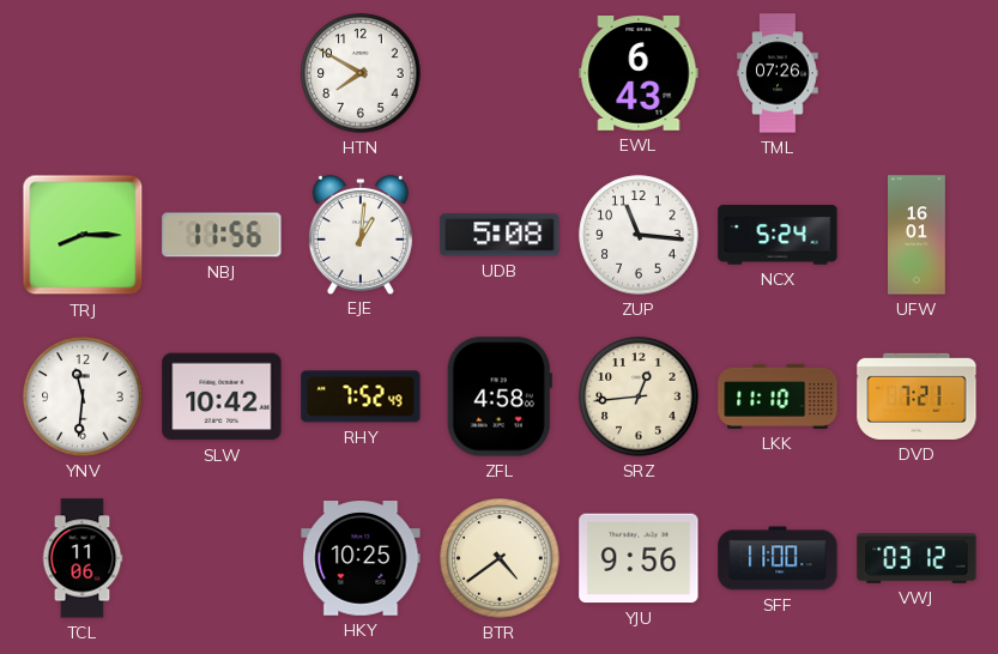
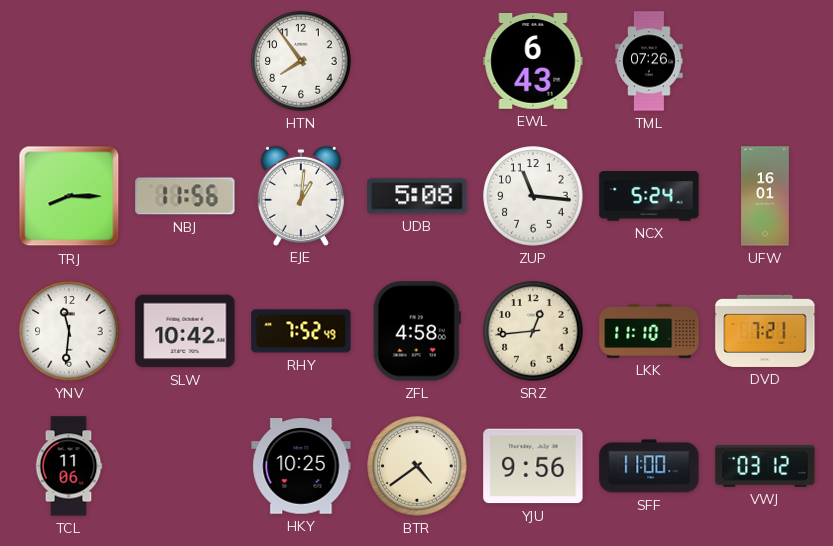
HTN: 7:50 -> 7:54
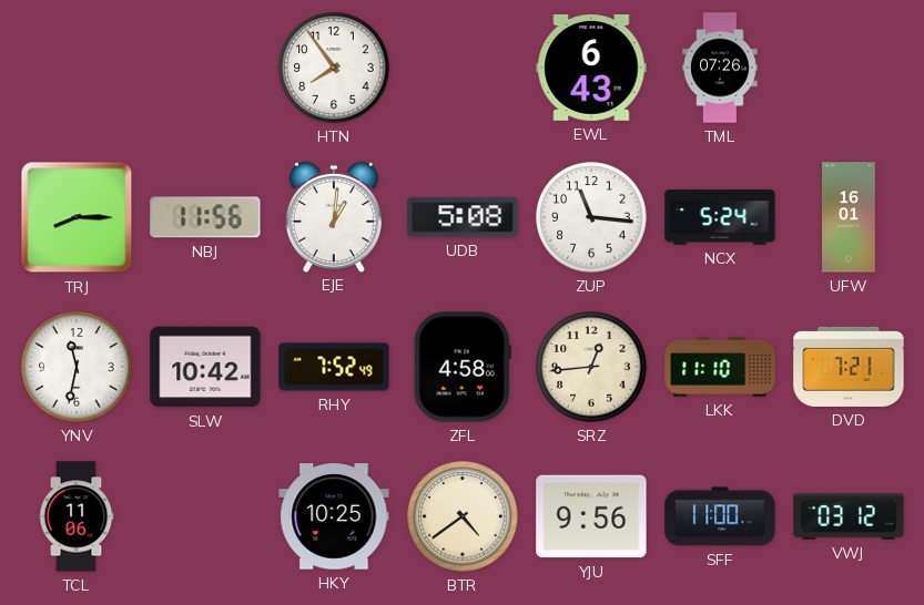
YNV: 11:31 -> 11:32
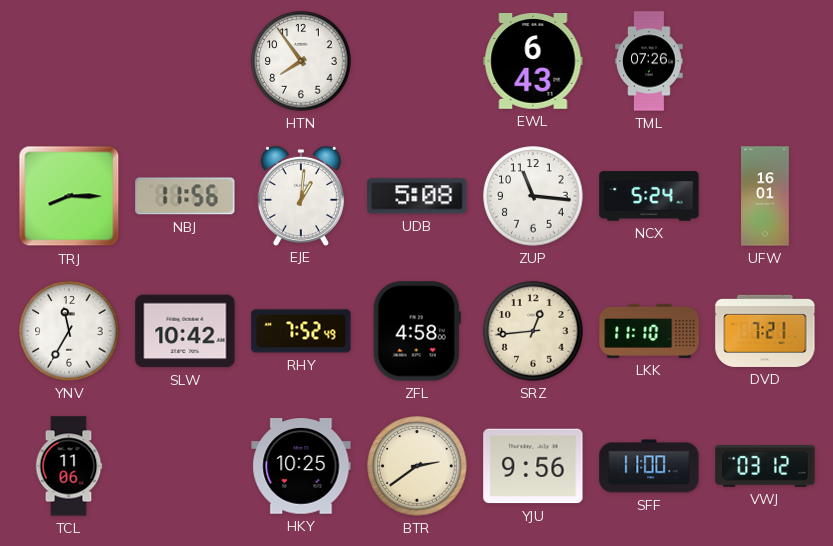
YNV: 11:32 -> 11:35
BTR: 4:39 -> 2:39
